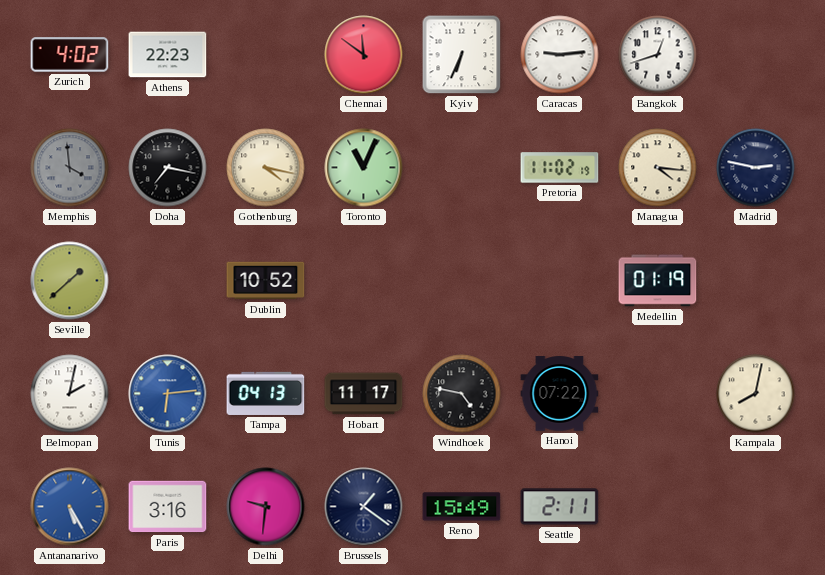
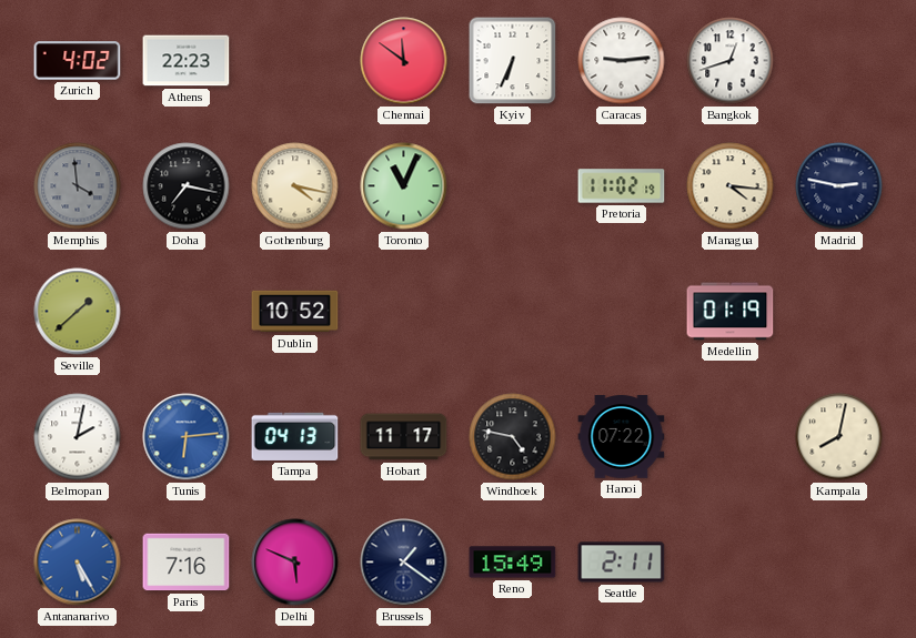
Paris: 3:16 -> 7:16
Delhi: 9:31 -> 5:49
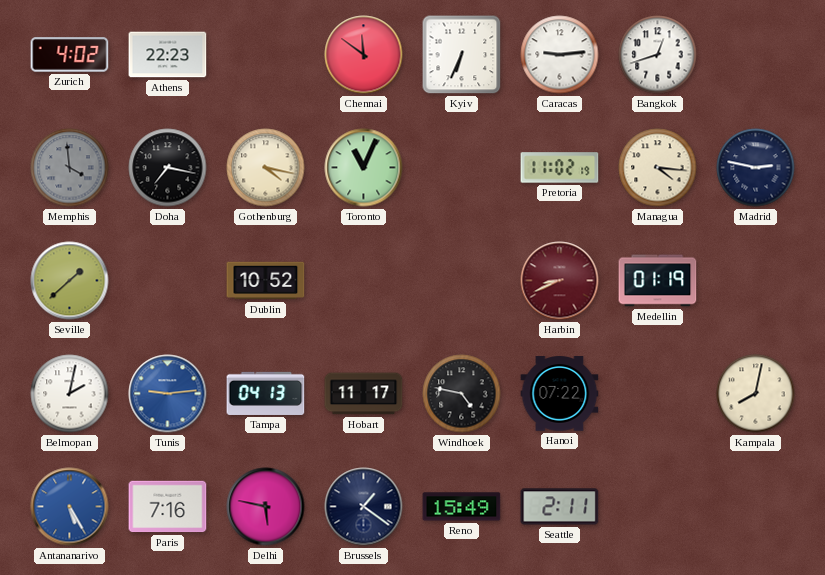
Harbin: none -> 8:41
Tunis: 6:14 -> 9:14
Delhi: 5:49 -> 5:47
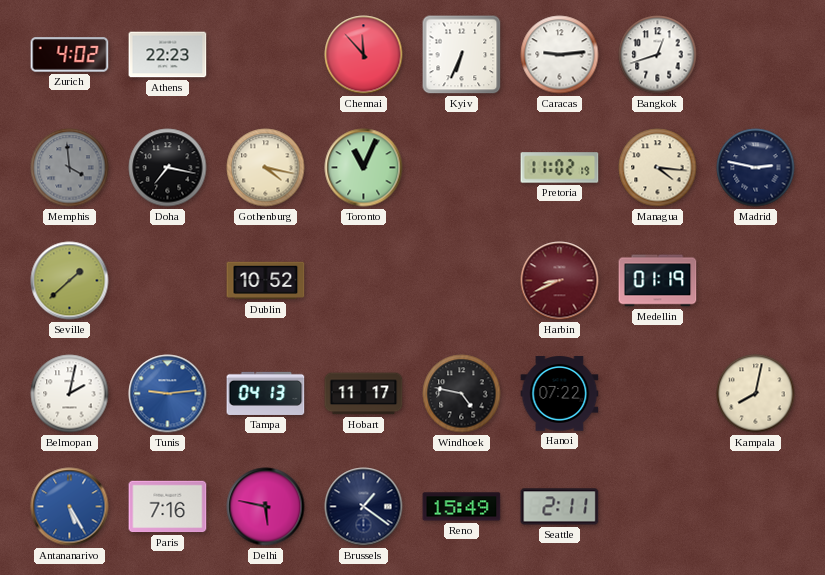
Chennai: 11:51 -> 11:53
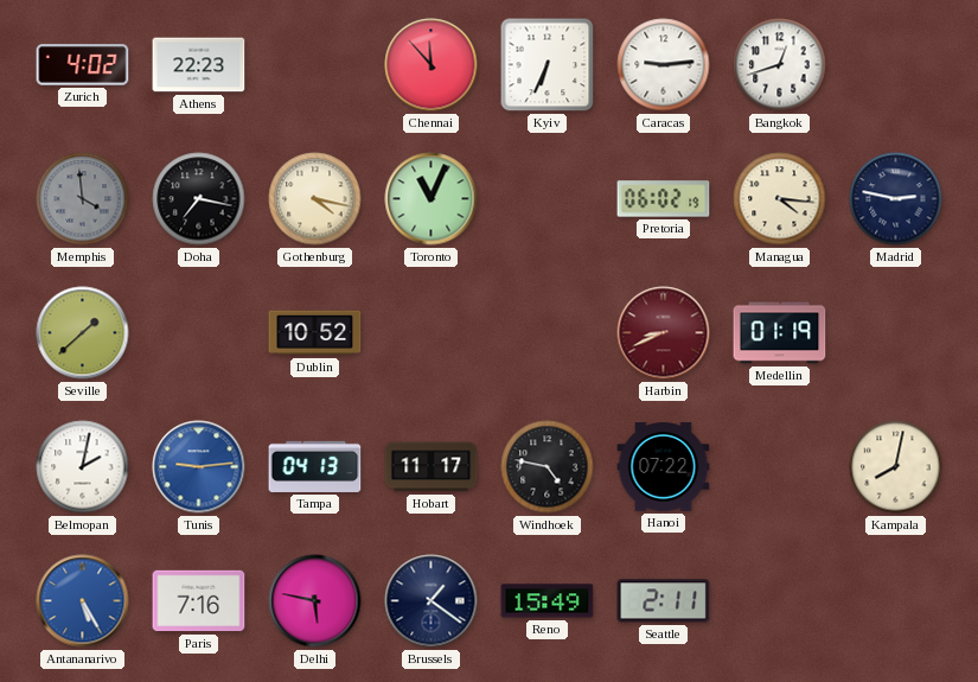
Pretoria: 11:02 -> 06:02
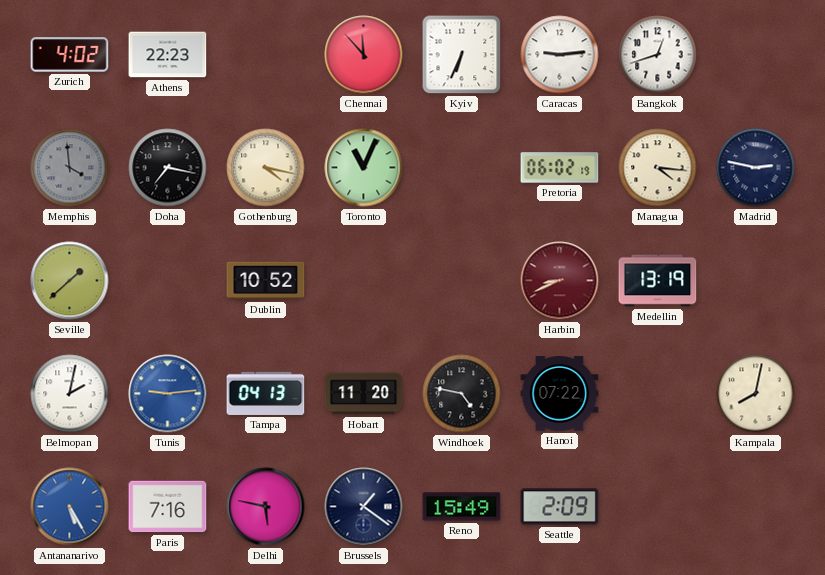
Medellin: 01:19 -> 13:19
Hobart: 11:17 -> 11:20
Seattle: 2:11 -> 2:09
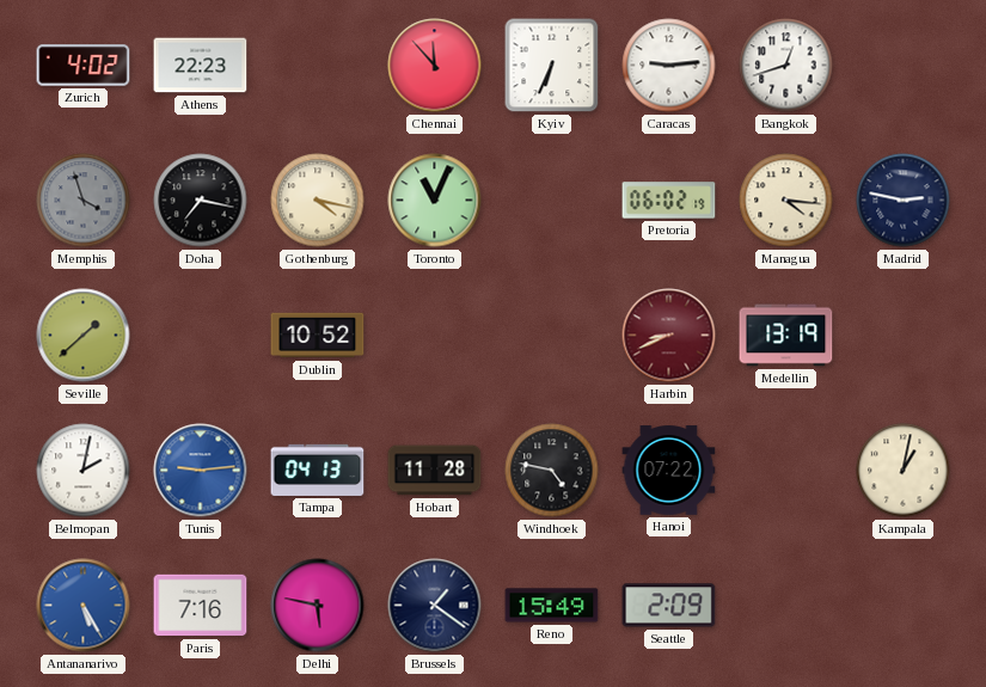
Memphis: 3:59 -> 3:57
Hobart: 11:20 -> 11:28
Kampala: 8:02 -> 1:02
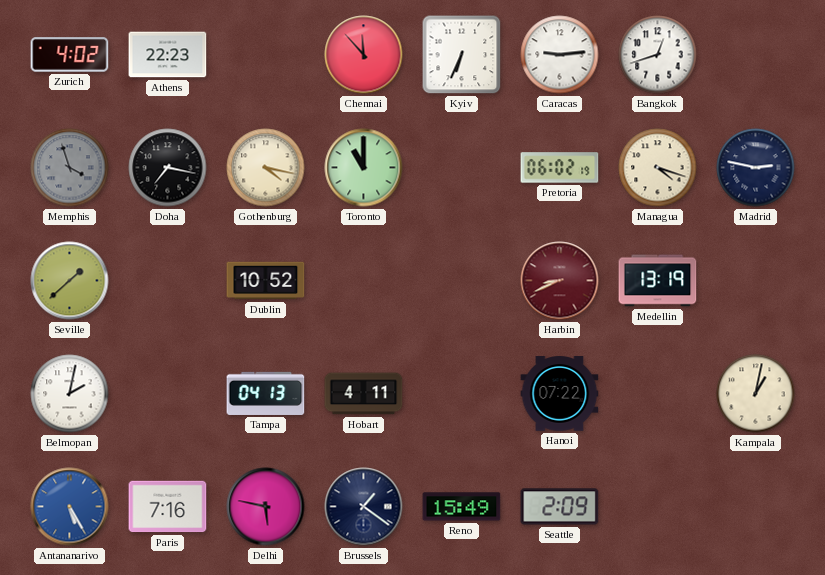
Toronto: 11:04 -> 11:00
Managua: 4:16 -> 4:18
Tunis: 9:14 -> none
Hobart: 11:28 -> 4:11
Windhoek: 4:47 -> none
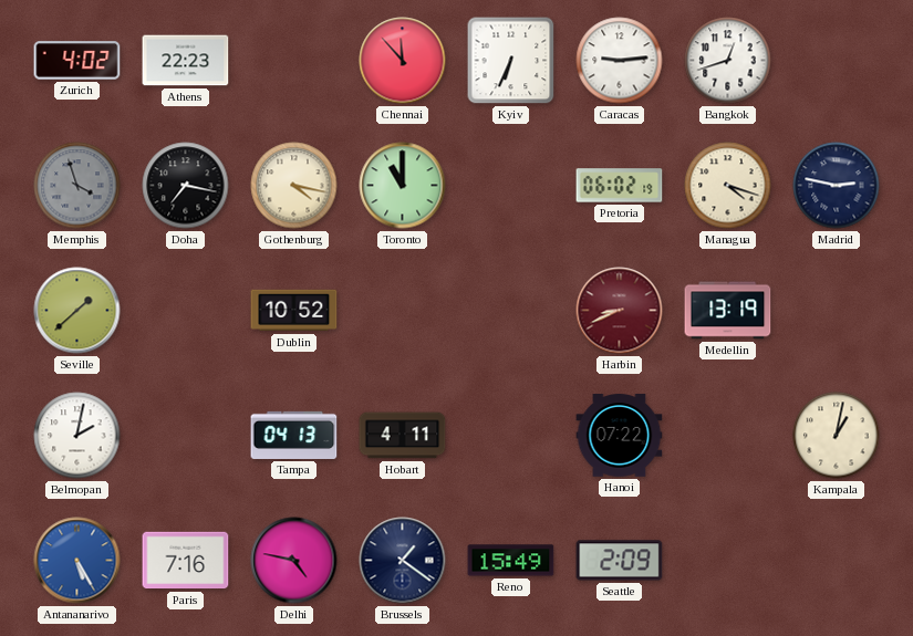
Delhi: 5:47 -> 4:47
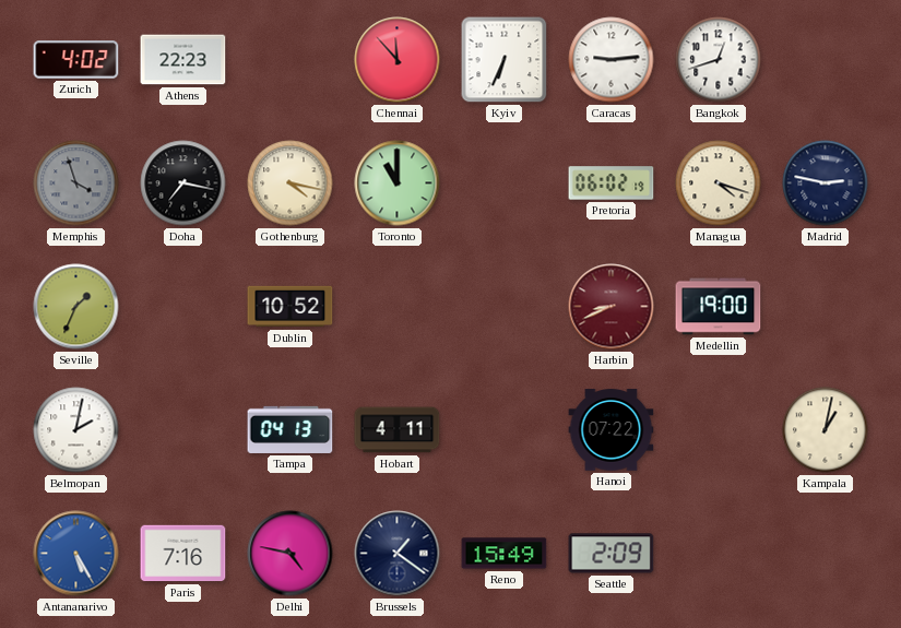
Seville: 1:38 -> 1:34
Medellin: 13:19 -> 19:00
